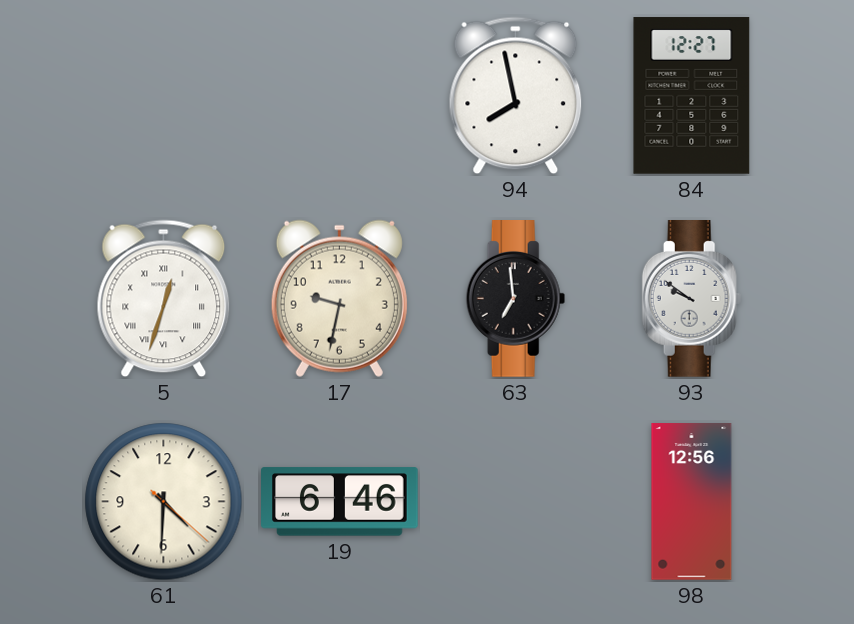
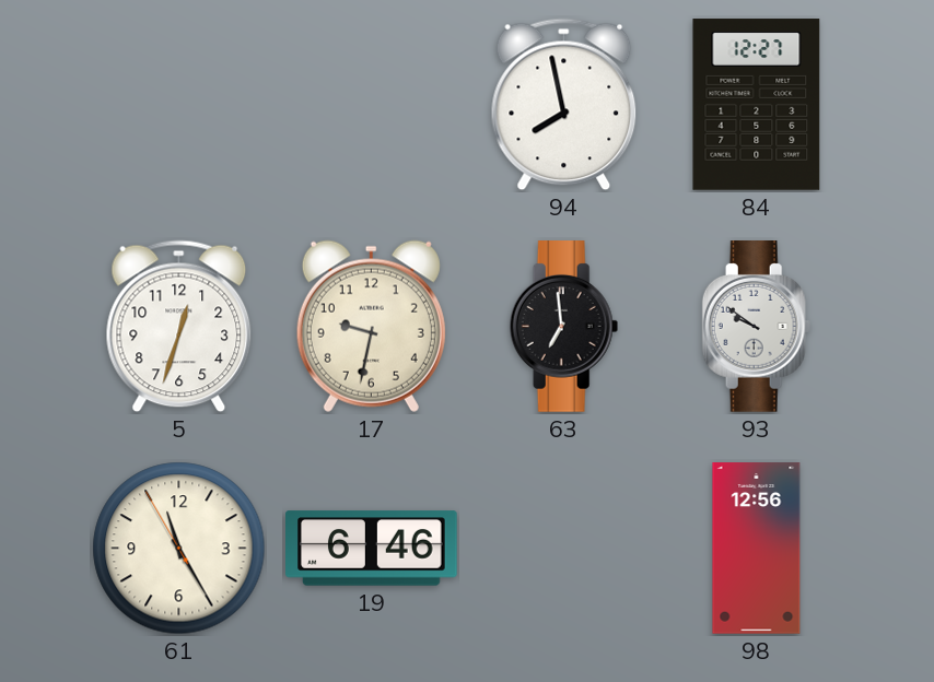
5 numerals: Roman -> Arabic
61: 4:30 -> 11:24
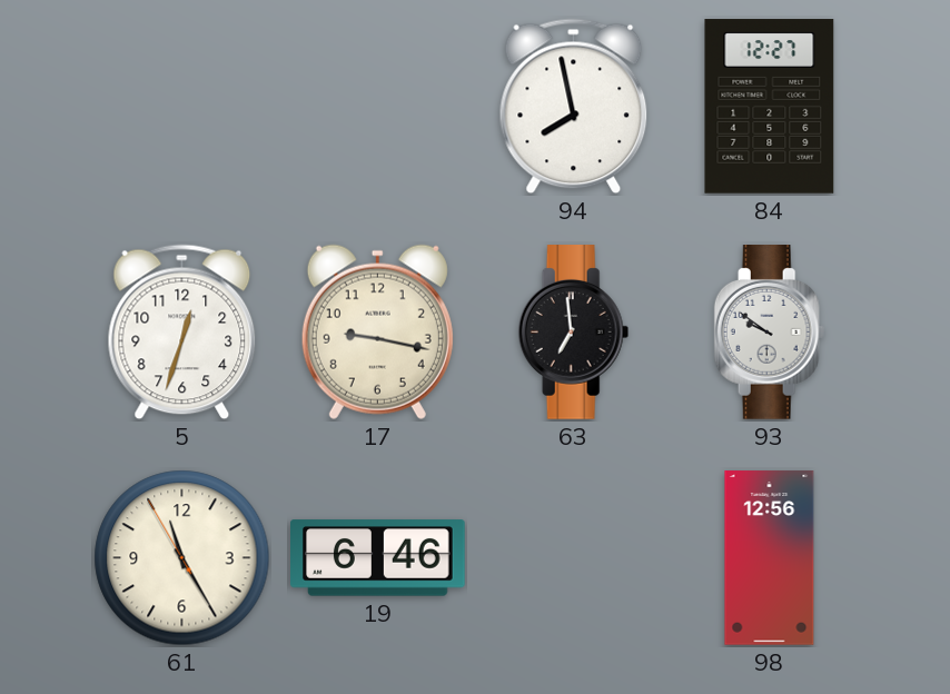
17: 9:32 -> 9:17
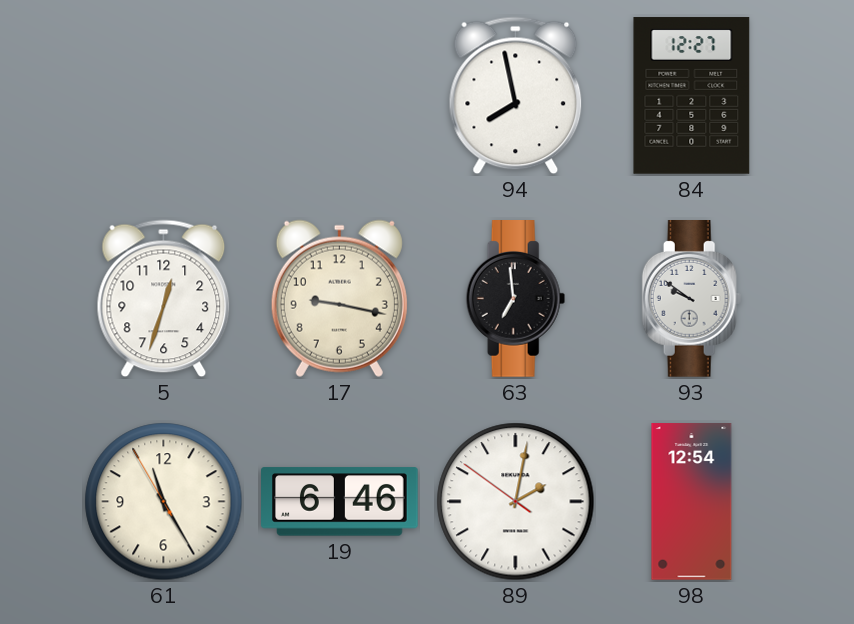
89: none -> 2:01
98: 12:56 -> 12:54
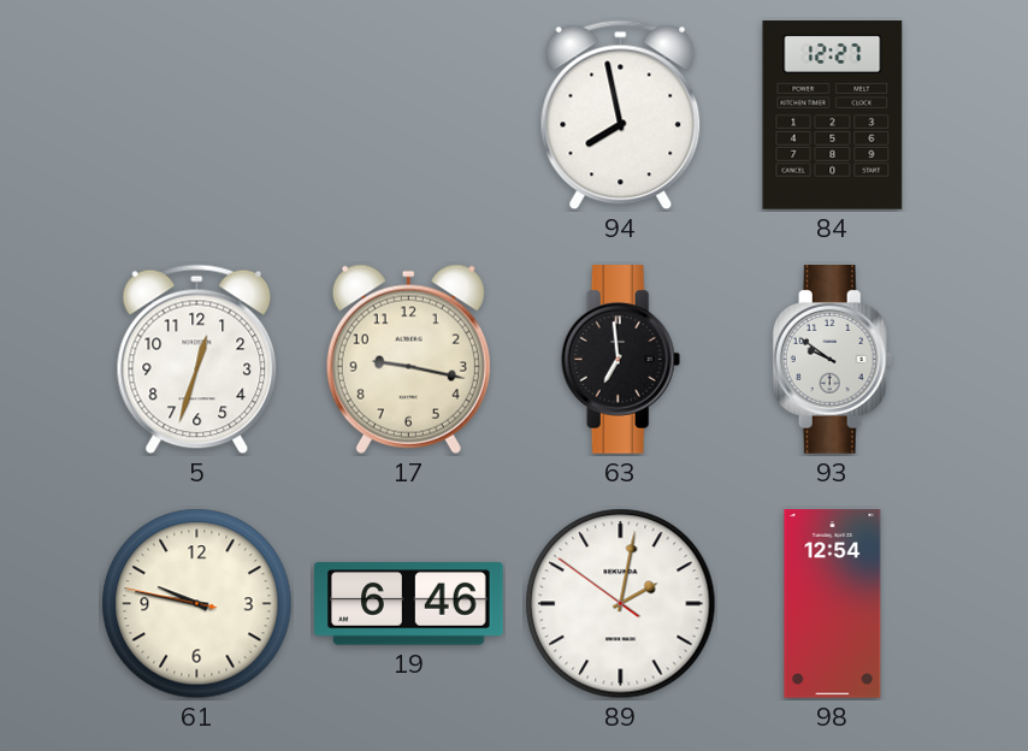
61: 11:24 -> 9:46
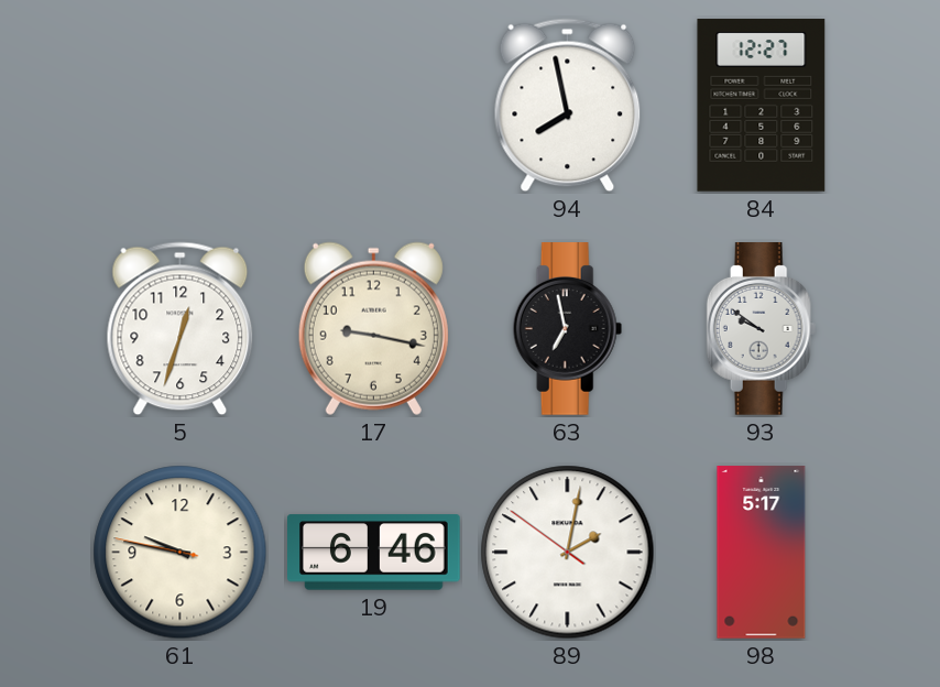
63: 6:59 -> 6:58
98: 12:54 -> 5:17
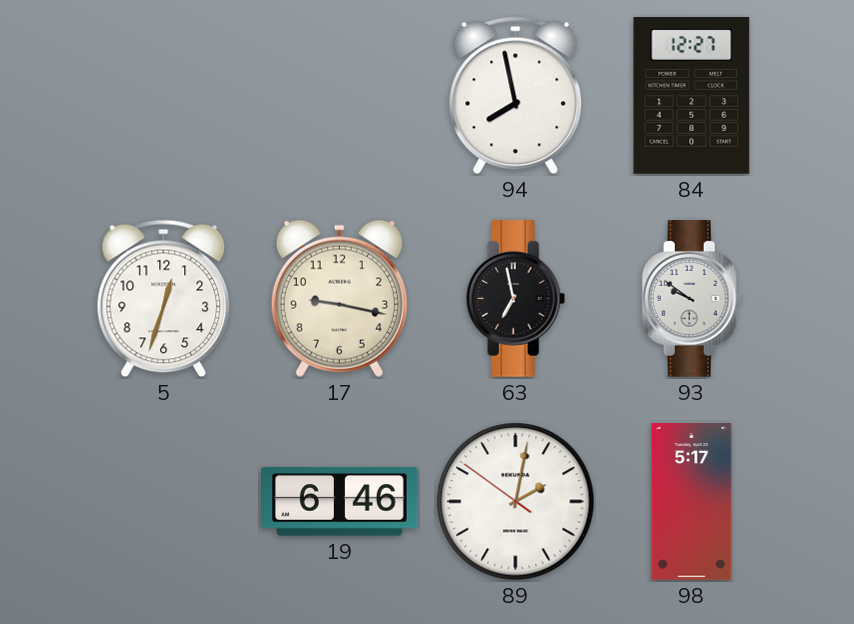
61: 9:46 -> none
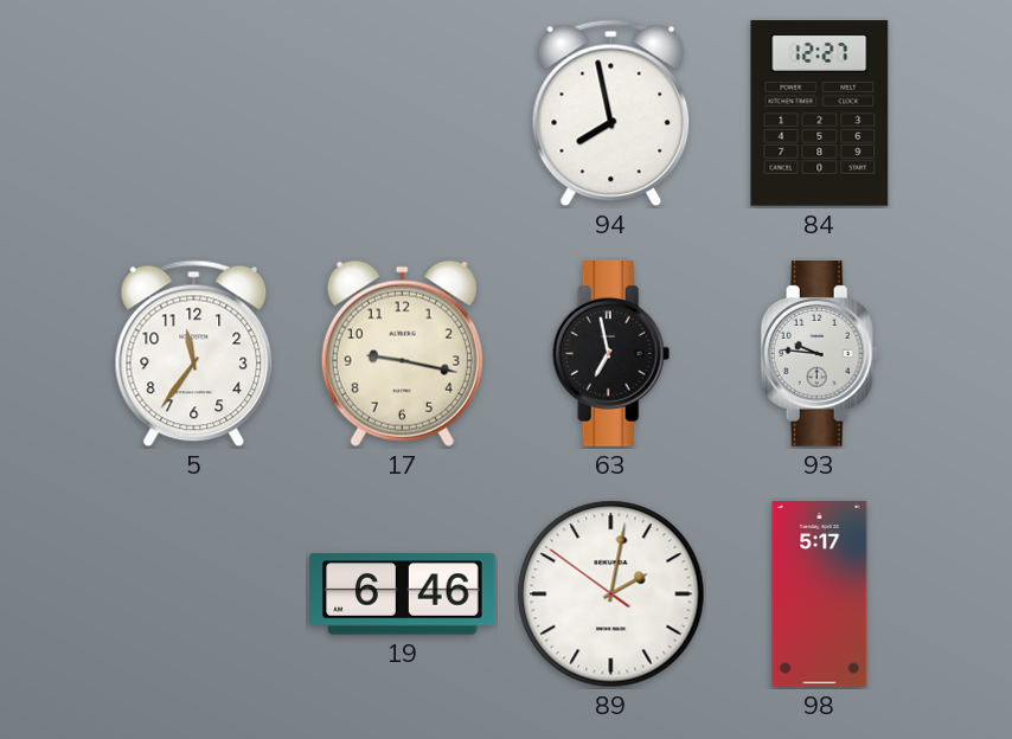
5: 12:33 -> 11:36
93: 9:51 -> 9:46
